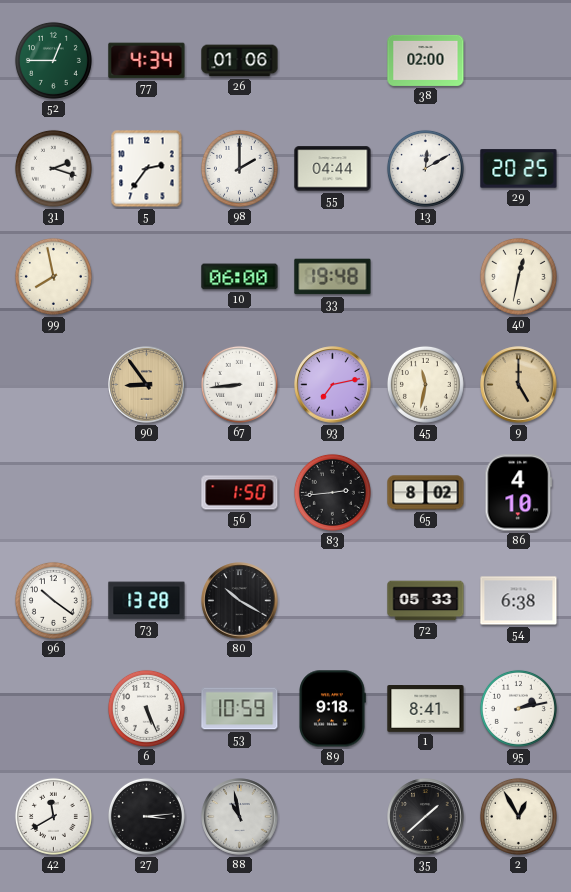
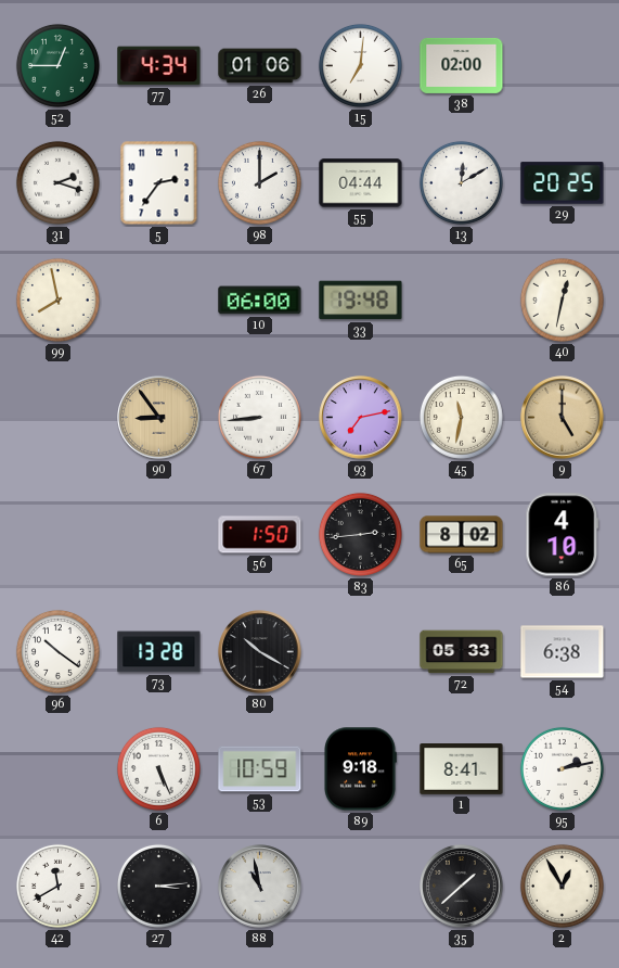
15: none -> 7:01
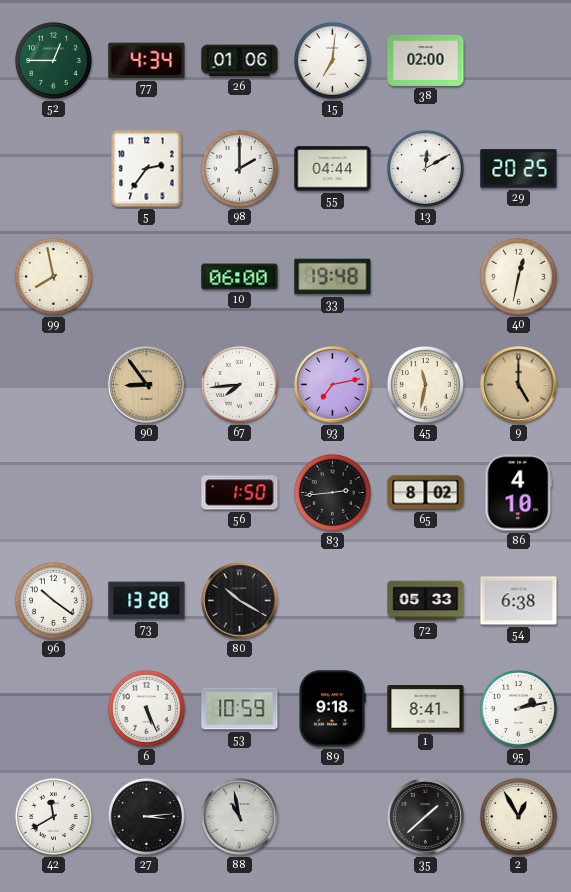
31: 2:18 -> none
67: 8:44 -> 7:44
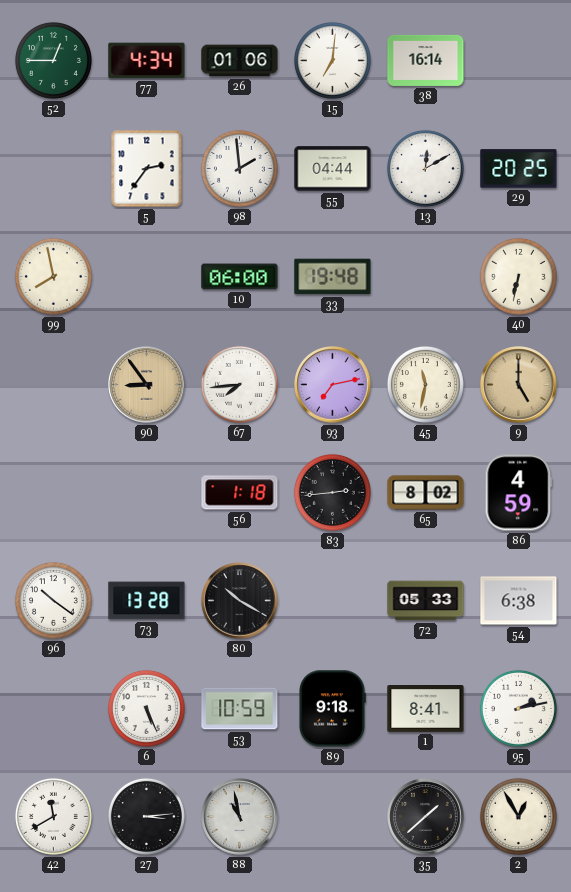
38: 02:00 -> 16:14
98: 2:00 -> 1:59
40: 12:32 -> 6:32
56: 1:50 -> 1:18
86: 4:10 -> 4:59
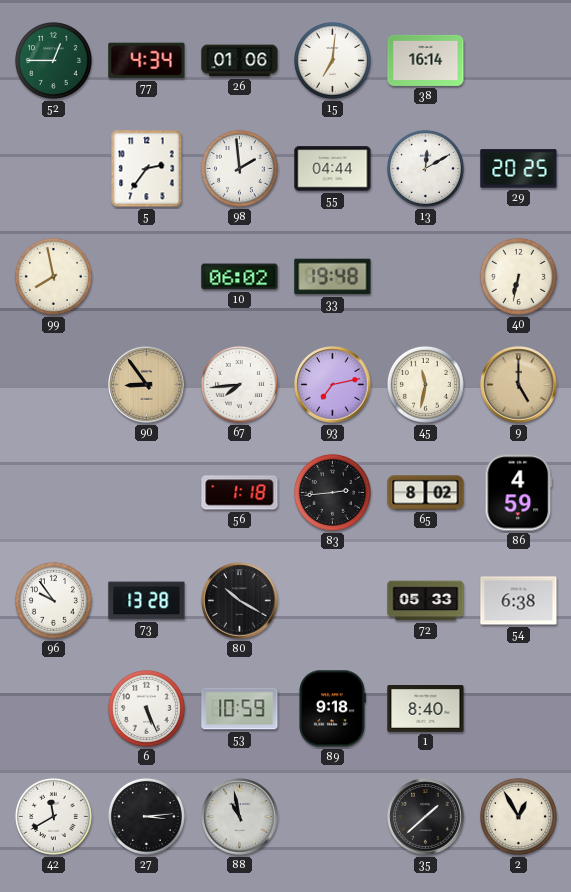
10: 06:00 -> 06:02
96: 10:21 -> 9:54
1: 8:41 -> 8:40
95: 2:13 -> none
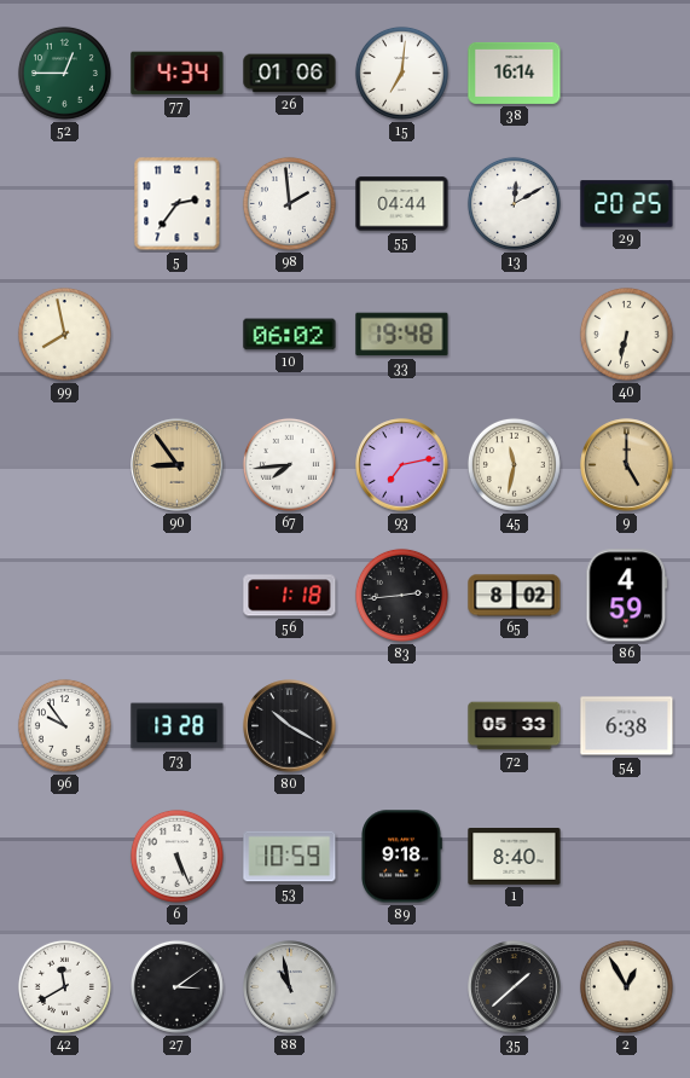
27: 3:14 -> 3:09
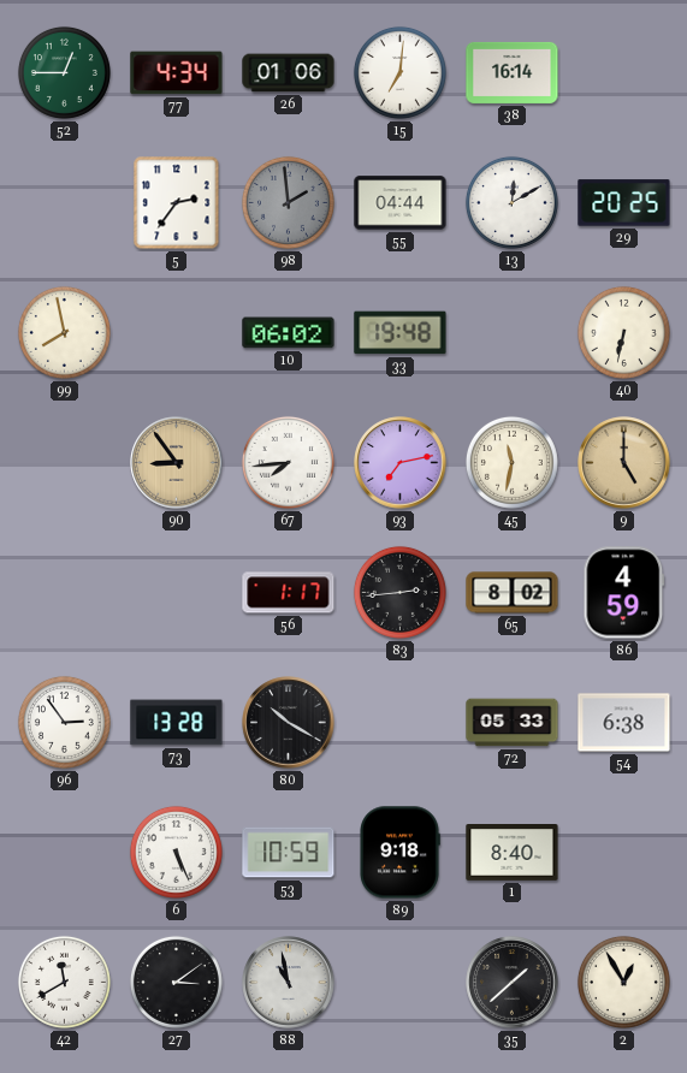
98 dial: white -> grey
56: 1:18 -> 1:17
96: 9:54 -> 2:54
